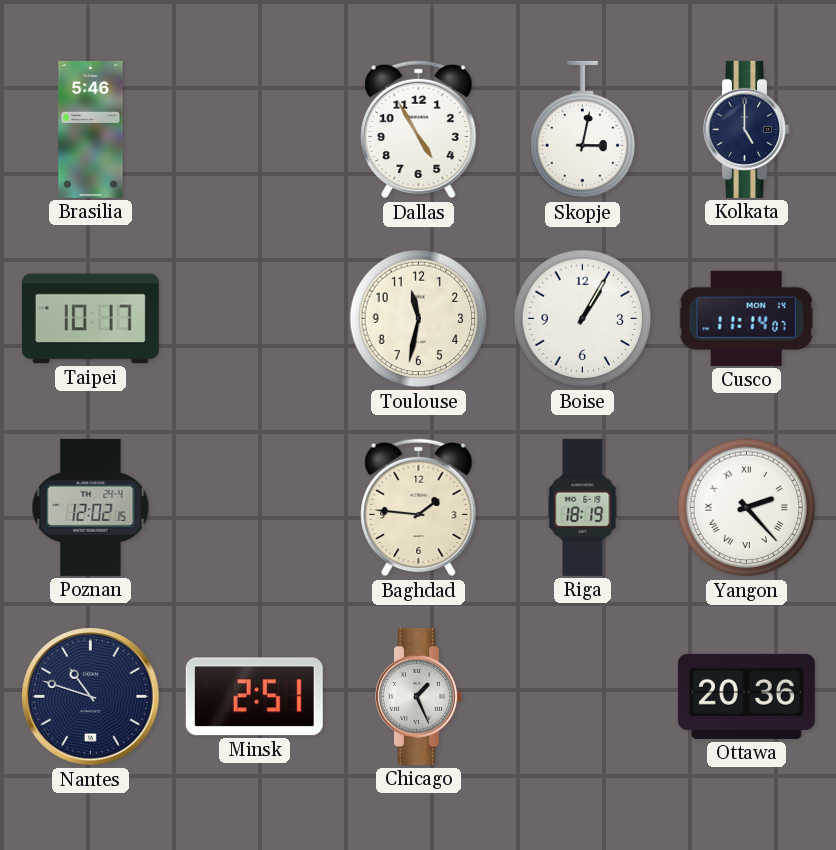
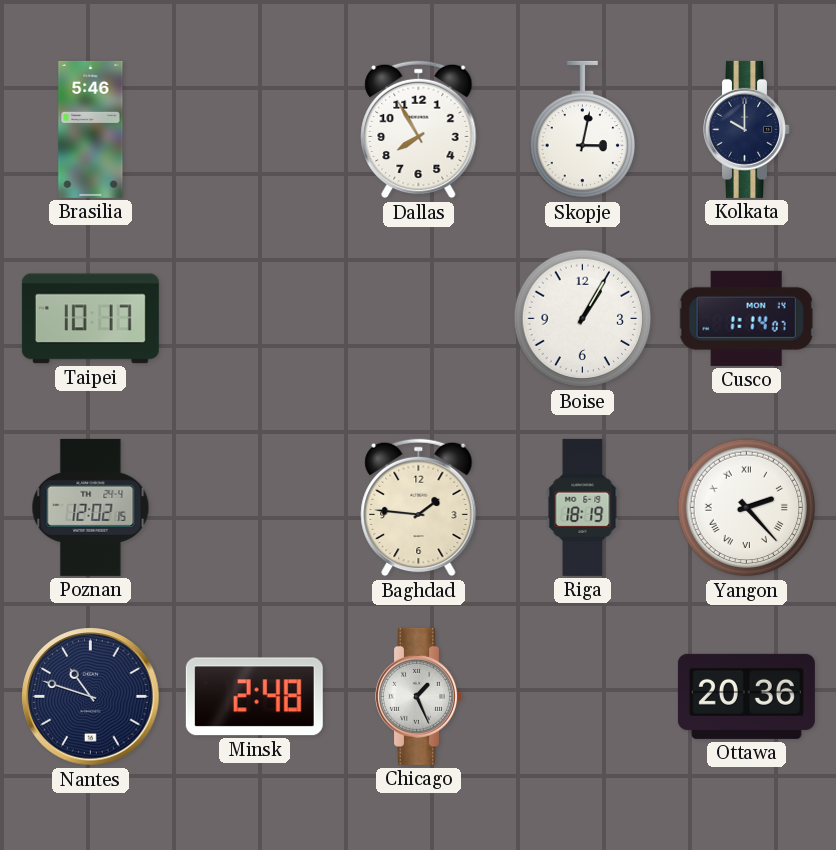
Dallas: 4:55 -> 7:55
Kolkata: 5:00 -> 10:00
Toulouse: 11:32 -> none
Cusco: 11:14 -> 1:14
Minsk: 2:51 -> 2:48
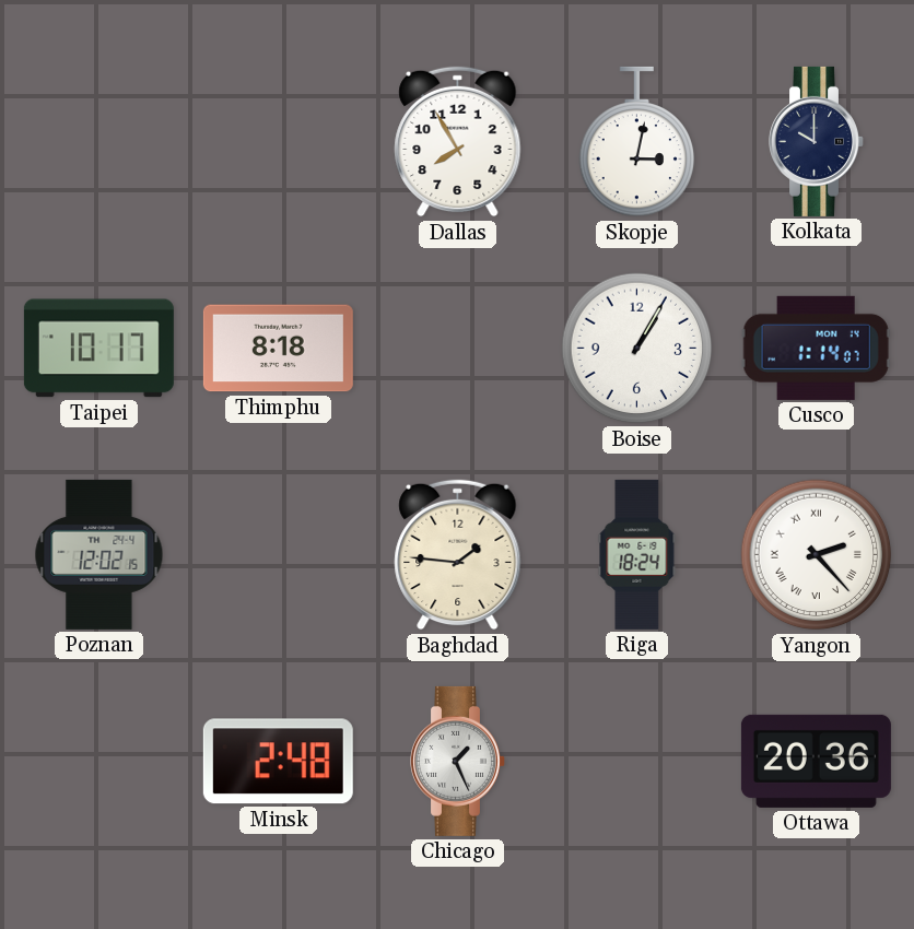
Brasilia: 5:46 -> none
Thimphu: none -> 8:18
Riga: 18:19 -> 18:24
Nantes: 10:48 -> none
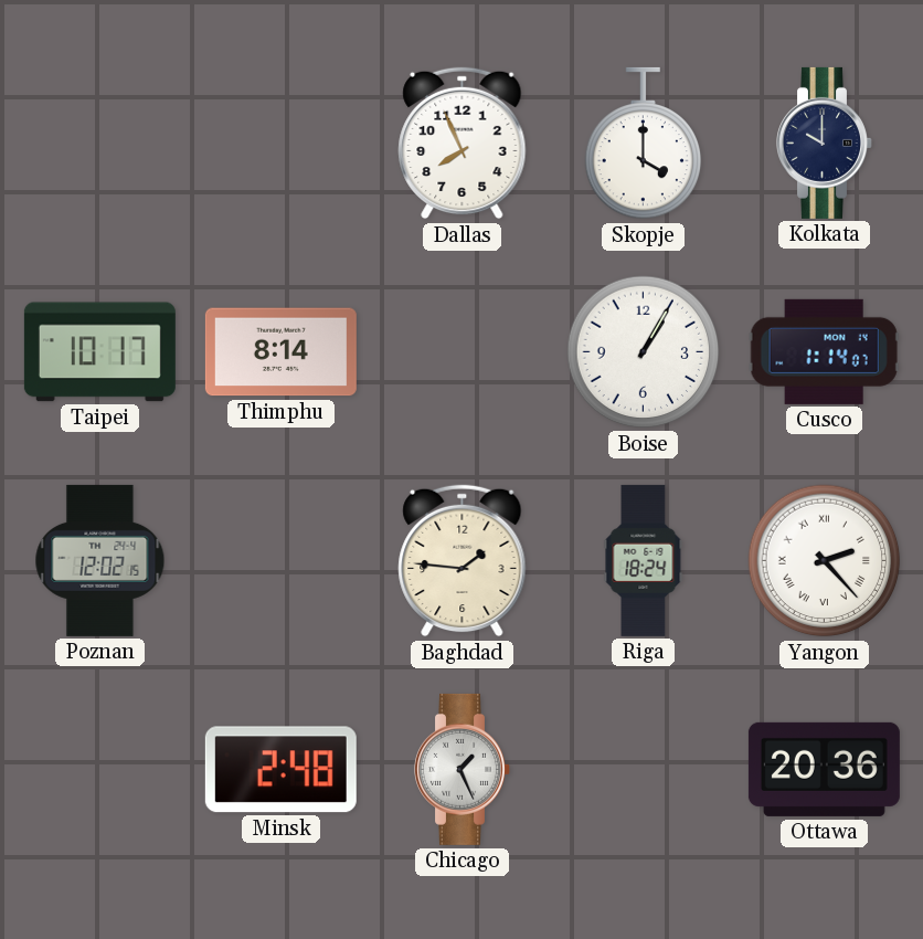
Dallas: 7:55 -> 7:56
Skopje: 3:02 -> 4:00
Thimphu: 8:18 -> 8:14
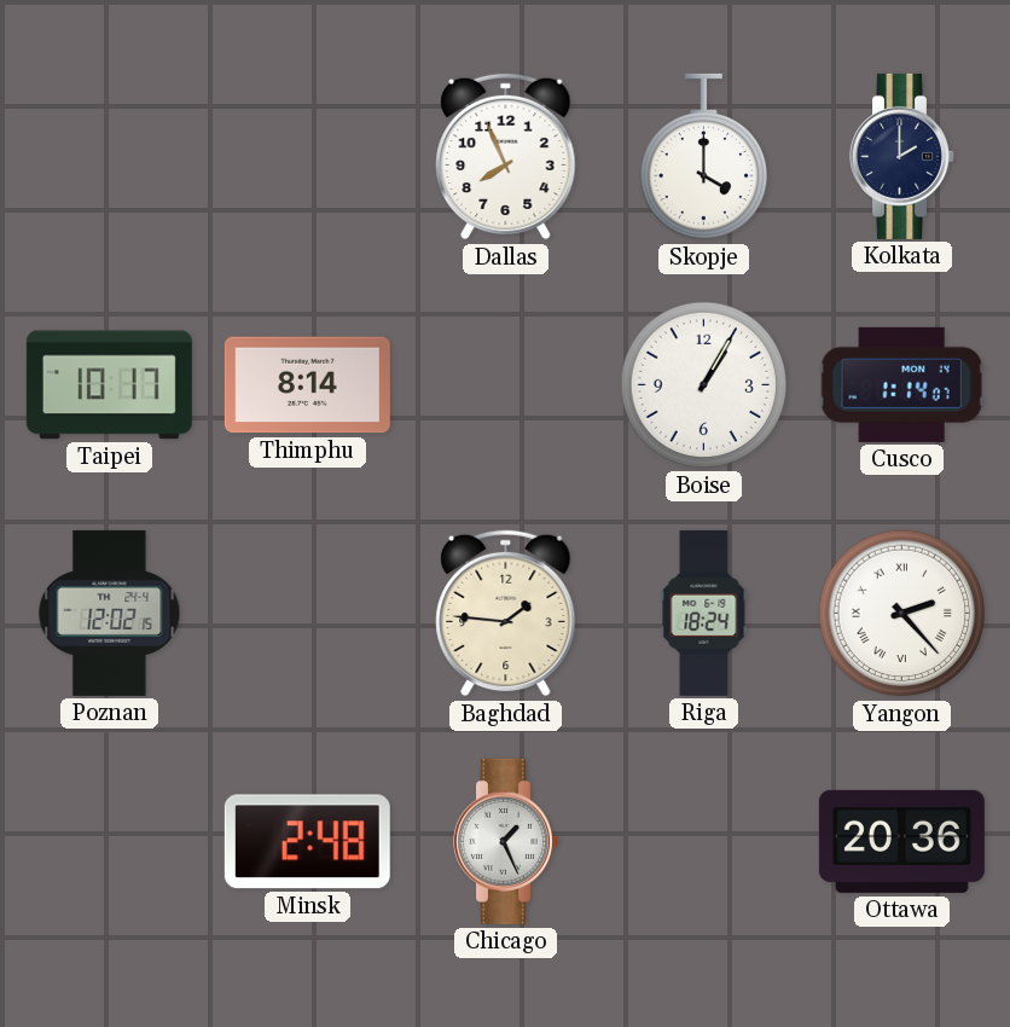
Kolkata: 10:00 -> 2:00
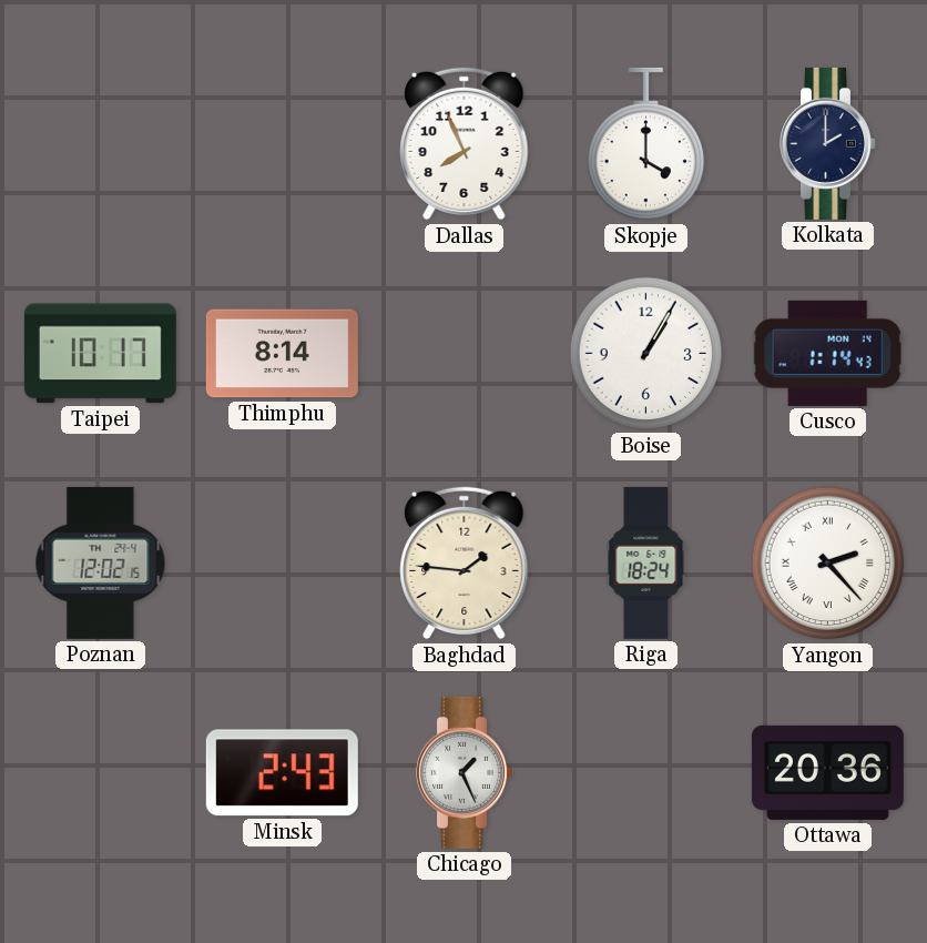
Cusco: 1:14:07 -> 1:14:43
Minsk: 2:48 -> 2:43
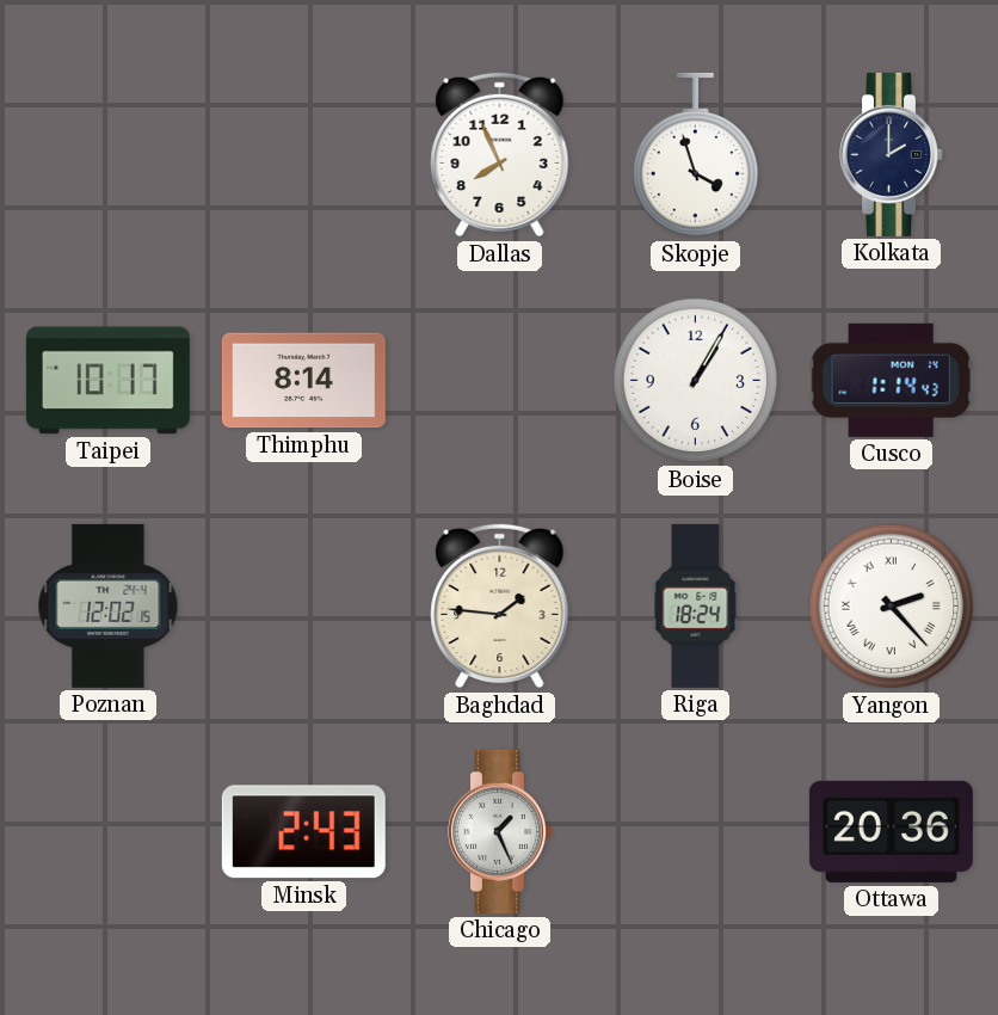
Skopje: 4:00 -> 3:57
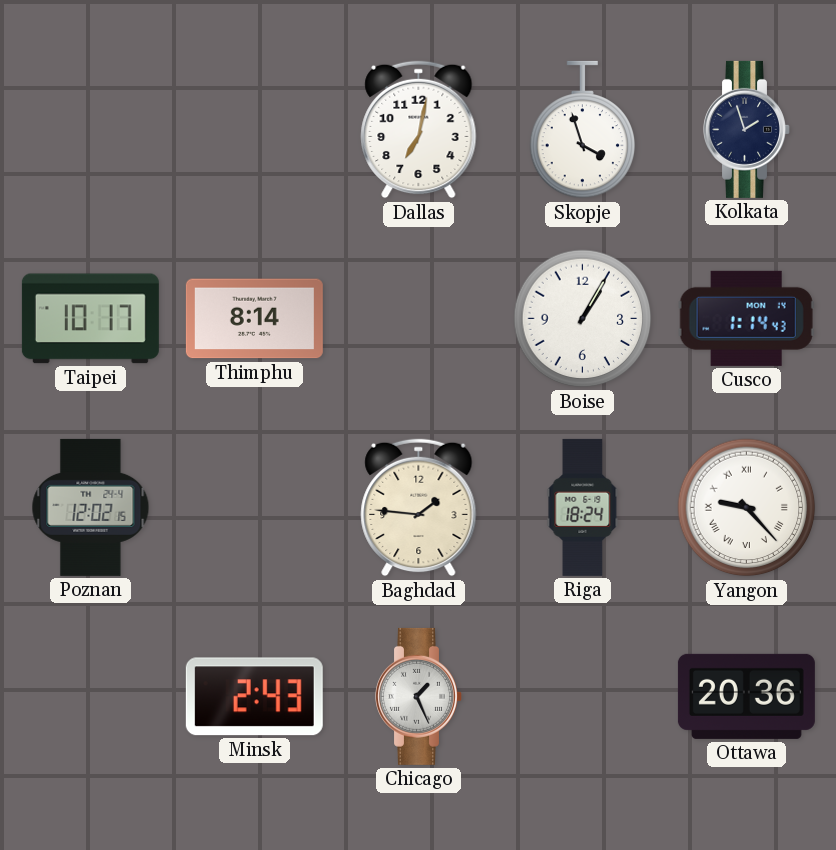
Dallas: 7:56 -> 7:02
Kolkata: 2:00 -> 1:57
Yangon: 2:23 -> 9:23
